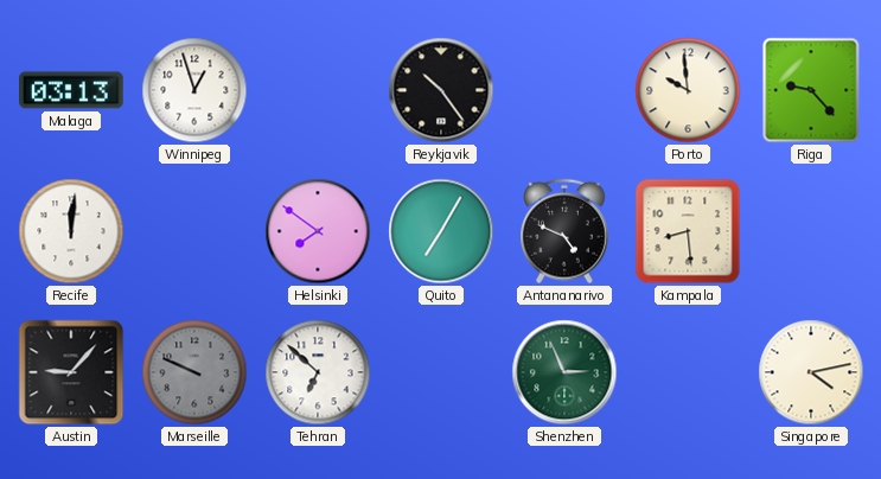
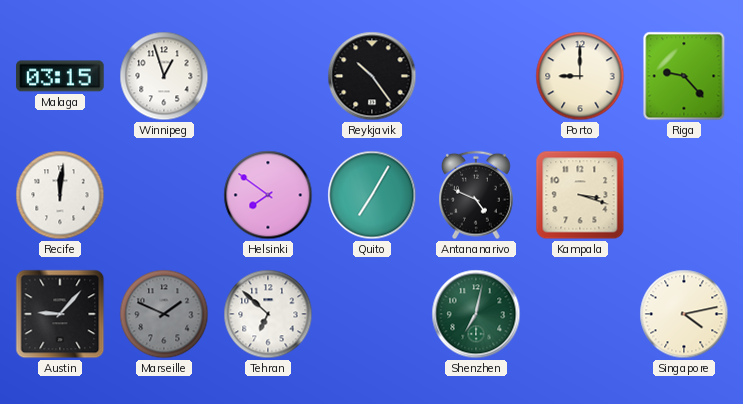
Malaga: 03:13 -> 03:15
Porto: 9:59 -> 9:00
Kampala: 8:29 -> 3:18
Marseille: 9:49 -> 1:49
Shenzhen: 2:56 -> 7:02
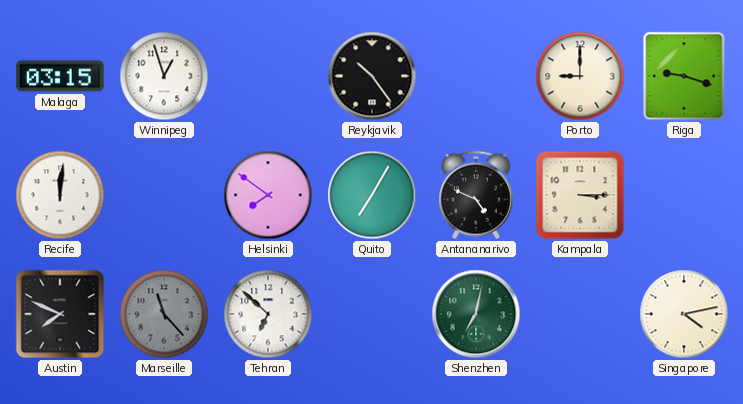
Riga: 9:23 -> 9:18
Kampala: 3:18 -> 3:15
Austin: 9:07 -> 7:49
Marseille: 1:49 -> 11:23
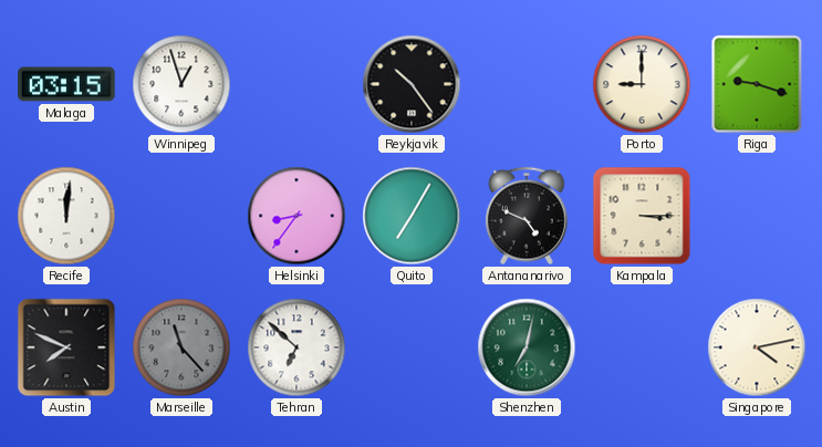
Helsinki: 7:51 -> 8:36
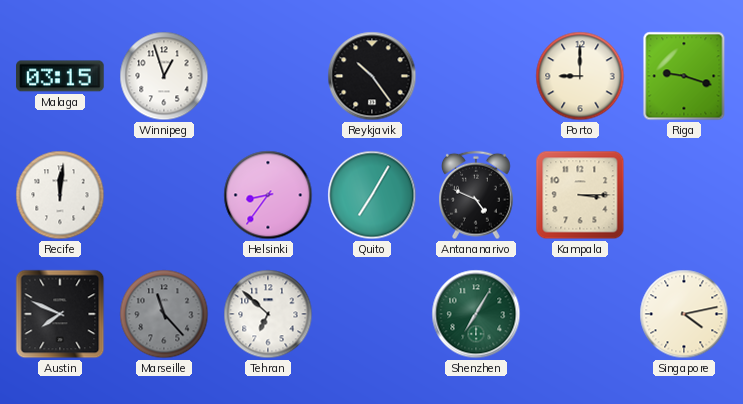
Shenzhen: 7:02 -> 7:05
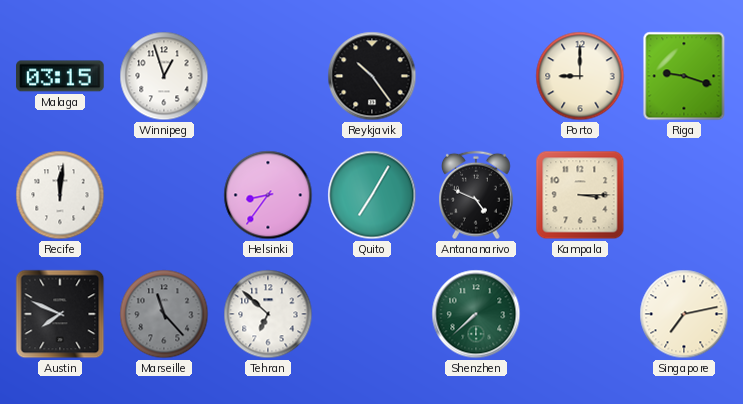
Shenzhen: 7:05 -> 7:38
Singapore: 4:13 -> 7:13
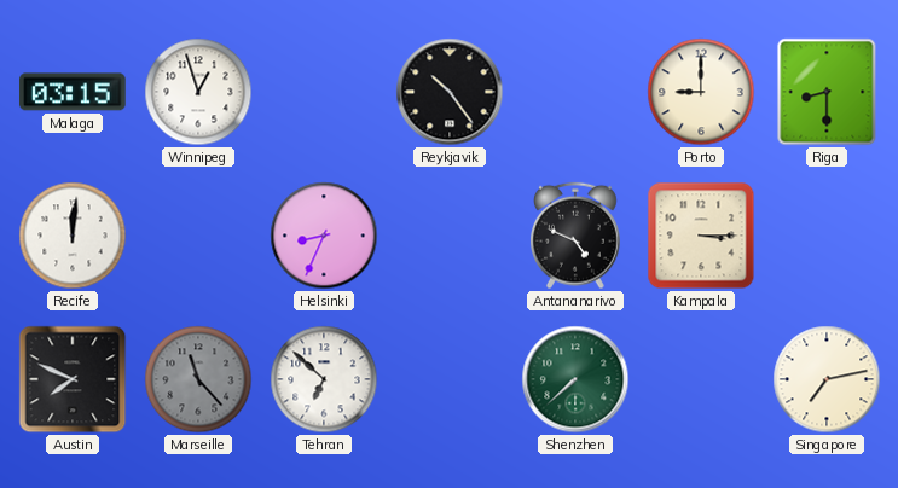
Riga: 9:18 -> 8:30
Helsinki: 8:36 -> 8:34
Quito: 7:05 -> none
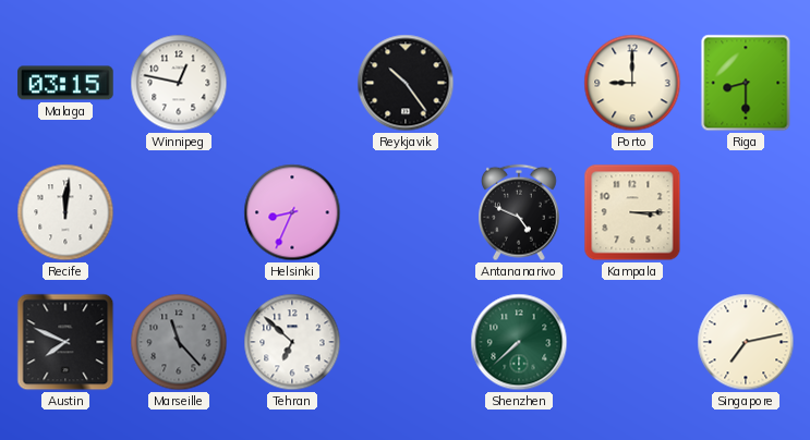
Winnipeg: 12:57 -> 12:47
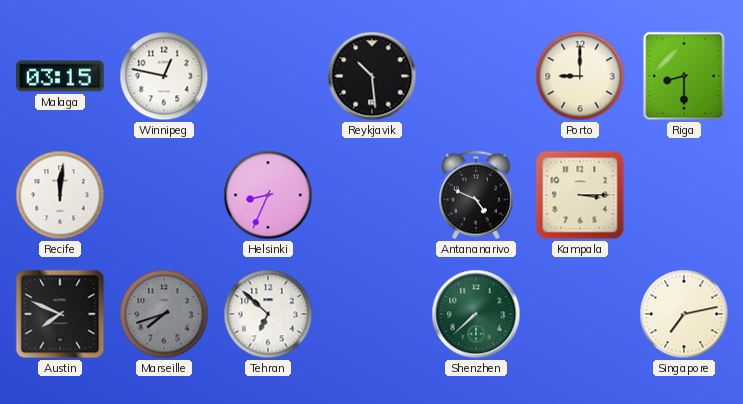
Reykjavik: 10:24 -> 10:29
Marseille: 11:23 -> 7:42
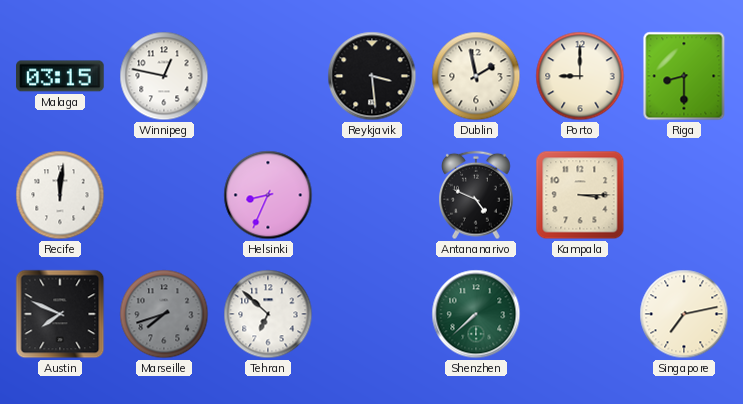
Reykjavik: 10:29 -> 3:29
Dublin: none -> 1:58
